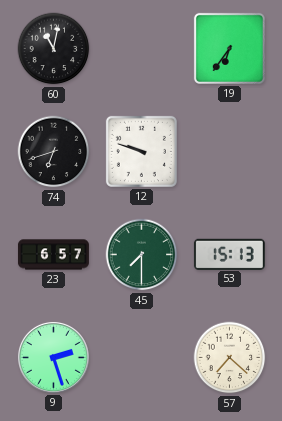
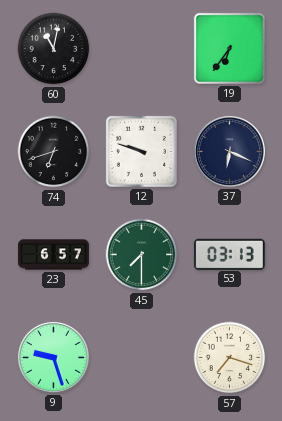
37: none -> 6:19
53: 15:13 -> 03:13
9: 2:27 -> 9:27
57: 7:22 -> 7:18
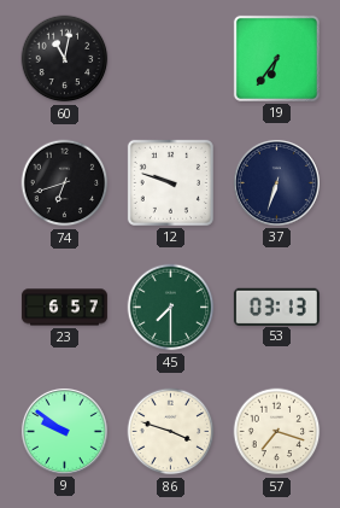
37: 6:19 -> 6:33
9: 9:27 -> 9:51
86: none -> 3:48
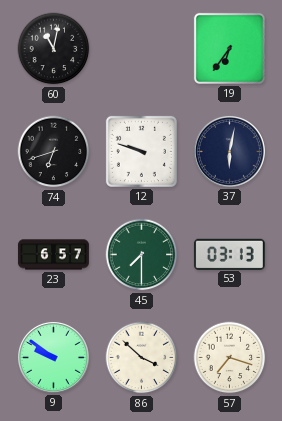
37: 6:33 -> 6:02
86: 3:48 -> 3:52
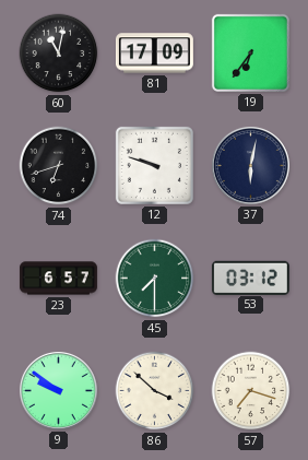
81: none -> 17:09
53: 03:13 -> 03:12
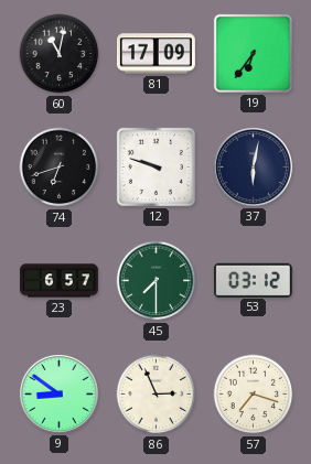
9: 9:51 -> 8:51
86: 3:52 -> 2:56
